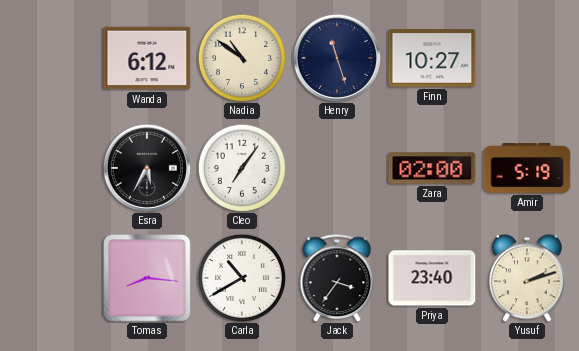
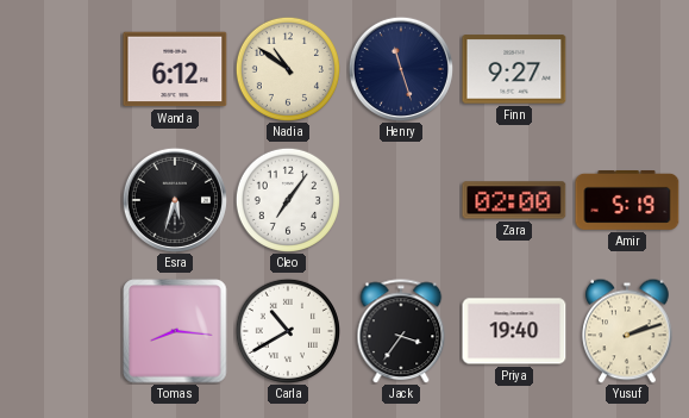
Finn: 10:27 -> 9:27
Esra: 5:35 -> 5:33
Priya: 23:40 -> 19:40
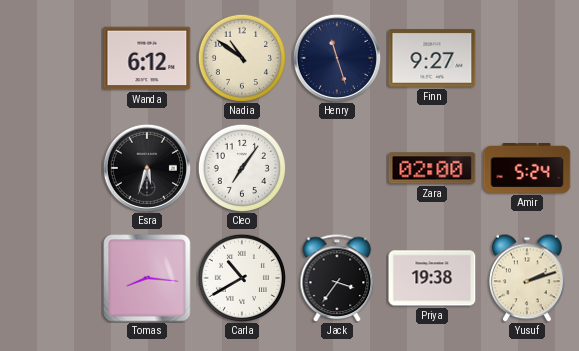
Amir: 5:19 -> 5:24
Priya: 19:40 -> 19:38
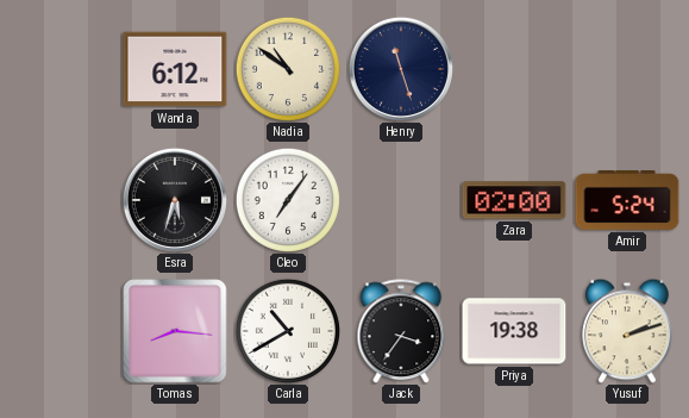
Finn: 9:27 -> none
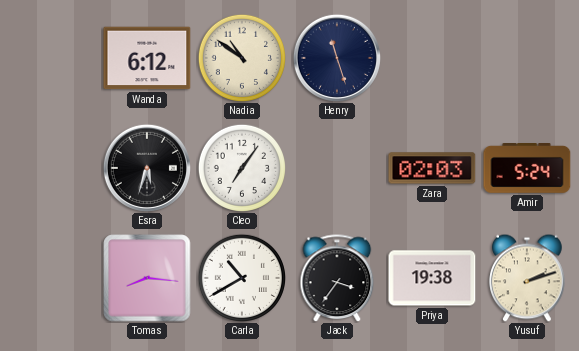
Zara: 02:00 -> 02:03
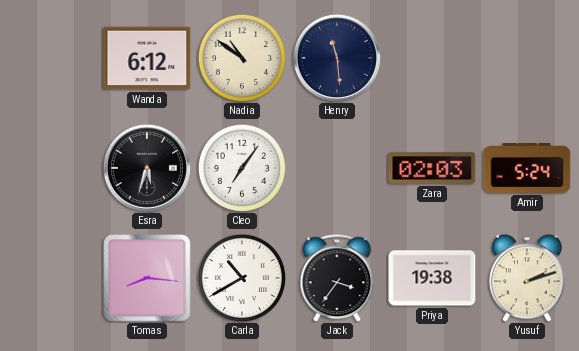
Henry: 11:27 -> 11:29
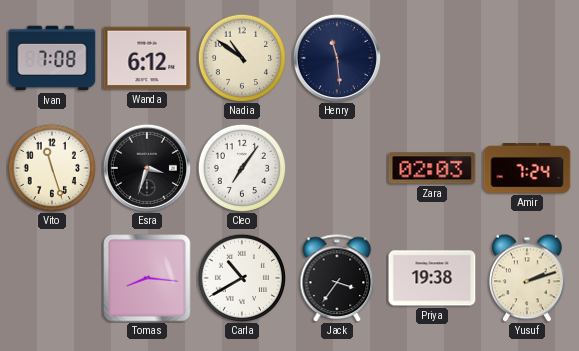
Ivan: none -> 7:08
Vito: none -> 11:27
Esra: 5:33 -> 3:33
Amir: 5:24 -> 7:24
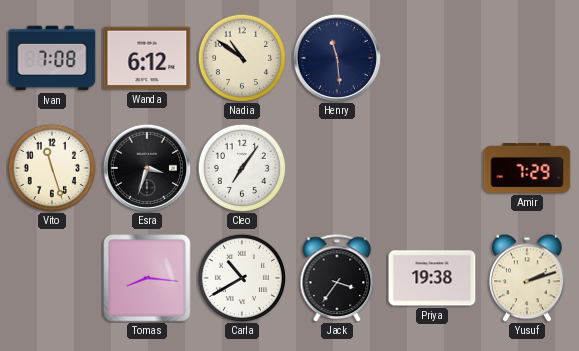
Zara: 02:03 -> none
Amir: 7:24 -> 7:29
